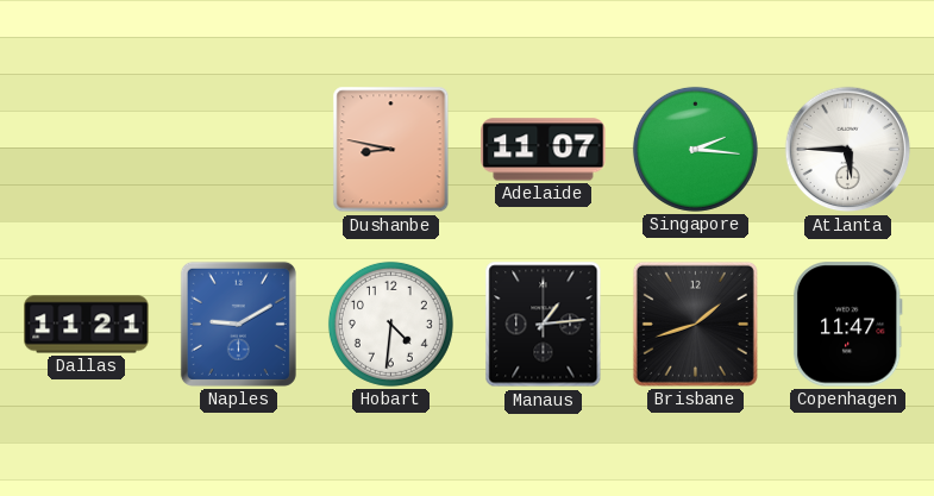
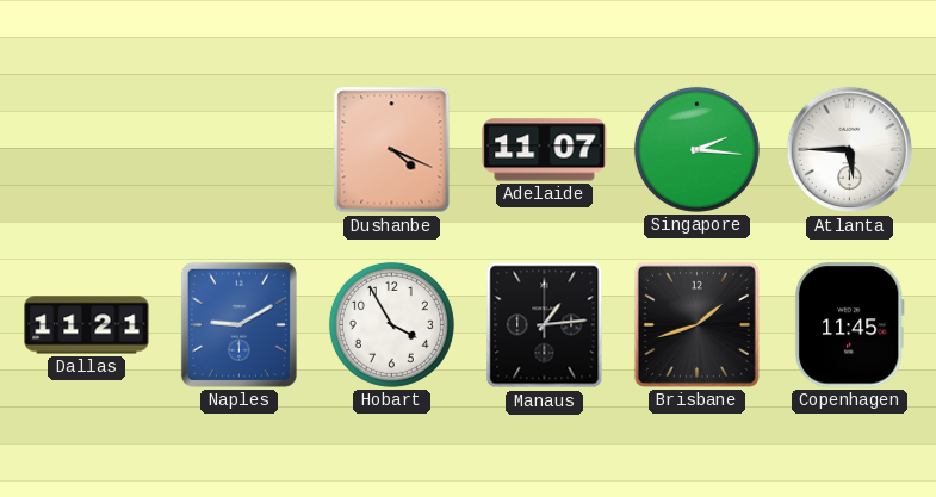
Dushanbe: 8:47 -> 4:19
Hobart: 4:31 -> 3:55
Copenhagen: 11:47 -> 11:45
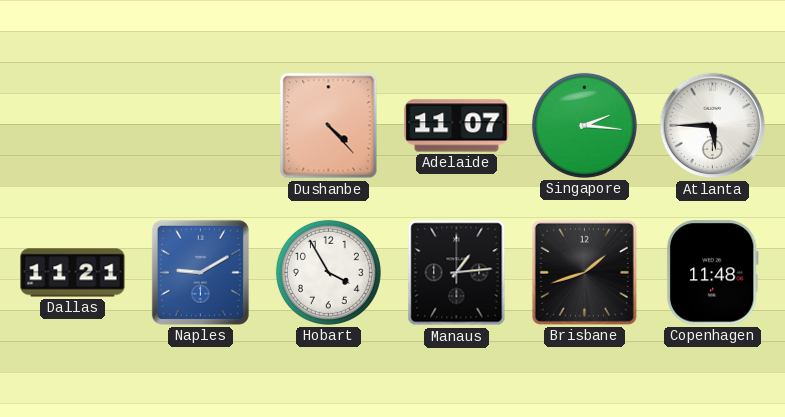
Dushanbe: 4:19 -> 4:23
Copenhagen: 11:45 -> 11:48
